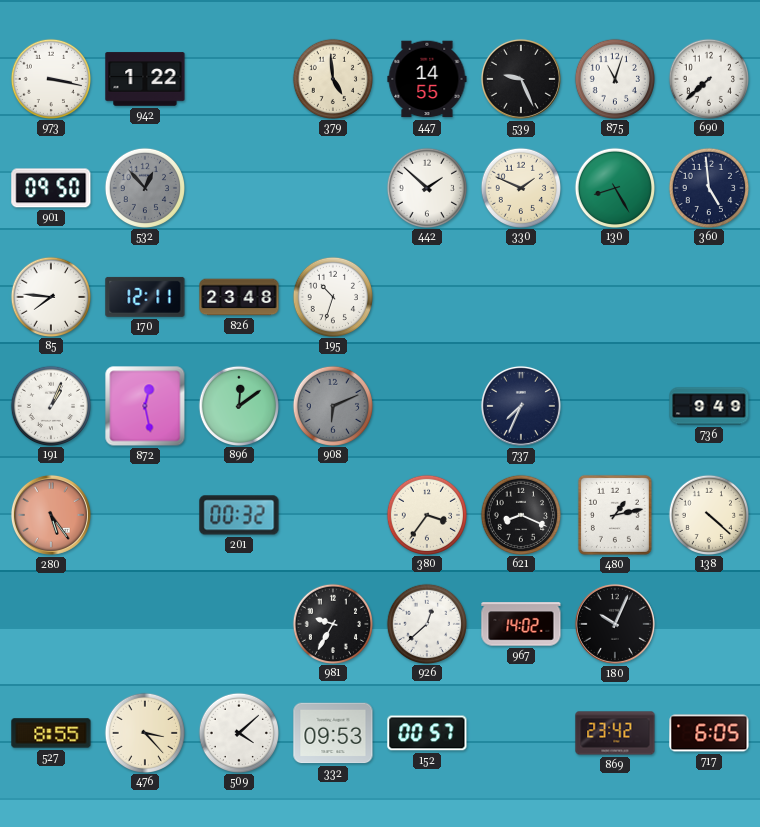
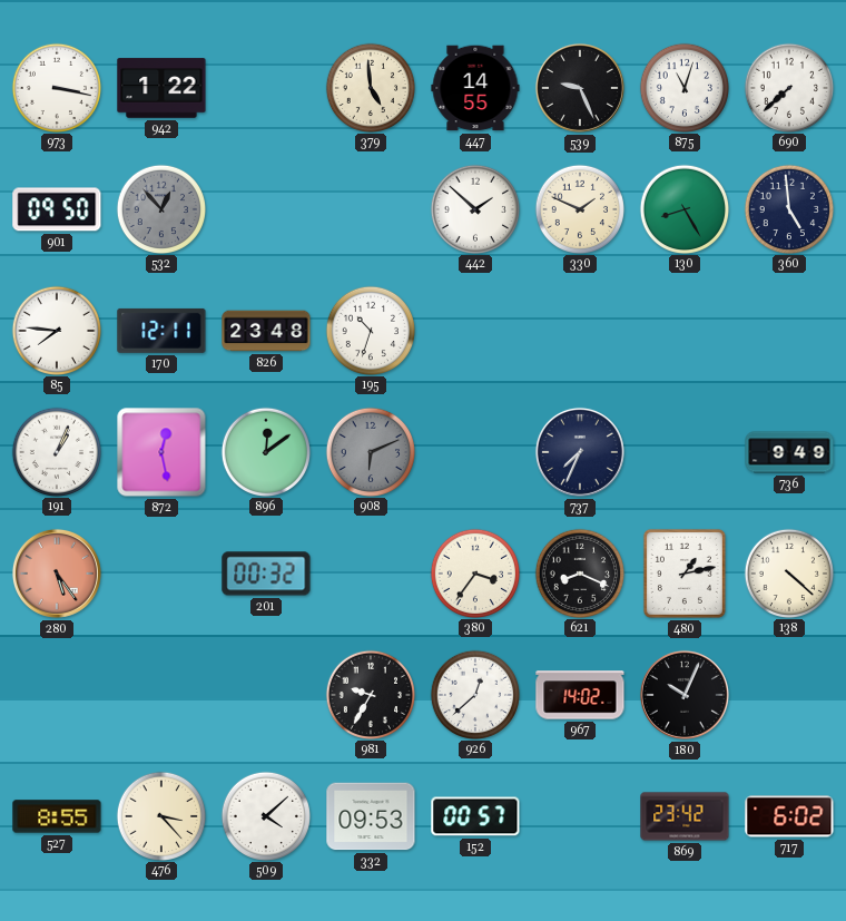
717: 6:05 -> 6:02
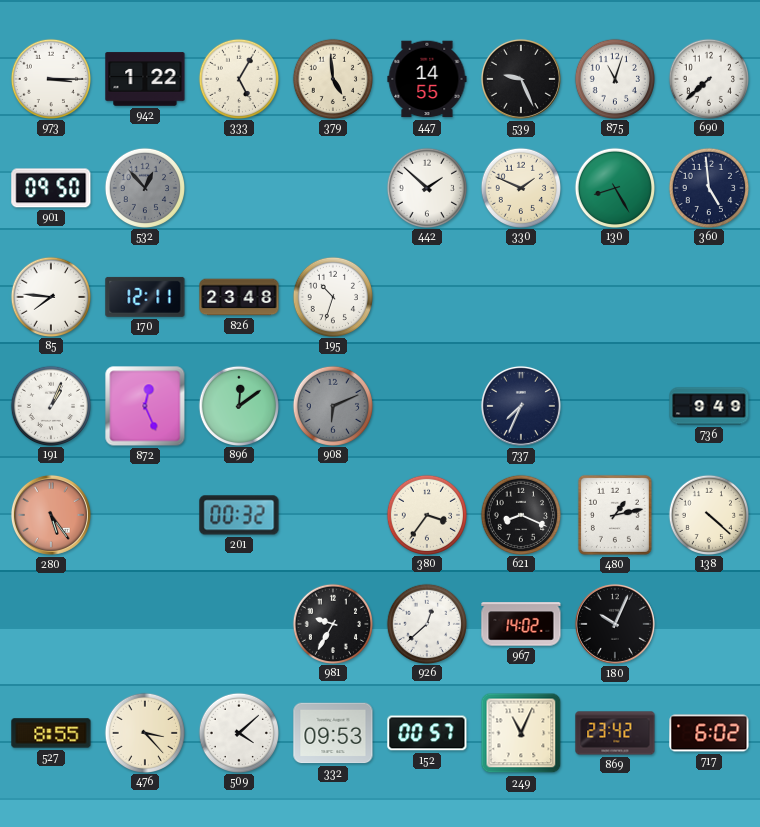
973: 3:17 -> 3:15
333: none -> 5:05
872: 12:28 -> 12:26
249: none -> 11:04
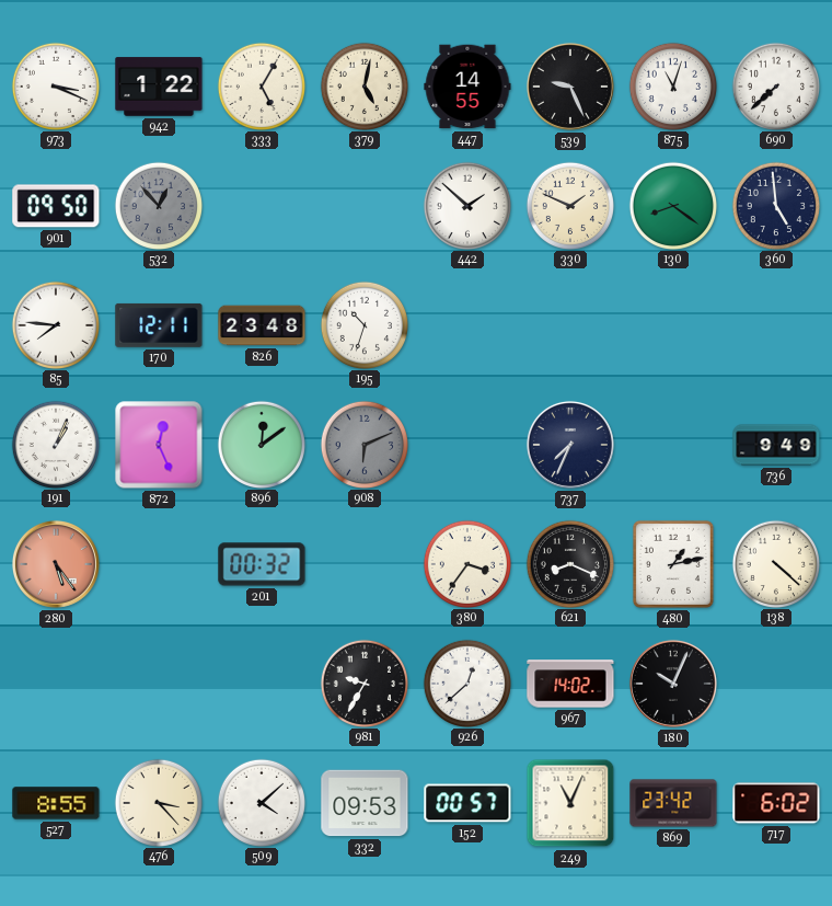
973: 3:15 -> 3:19
379: 4:59 -> 5:02
130: 8:25 -> 8:21
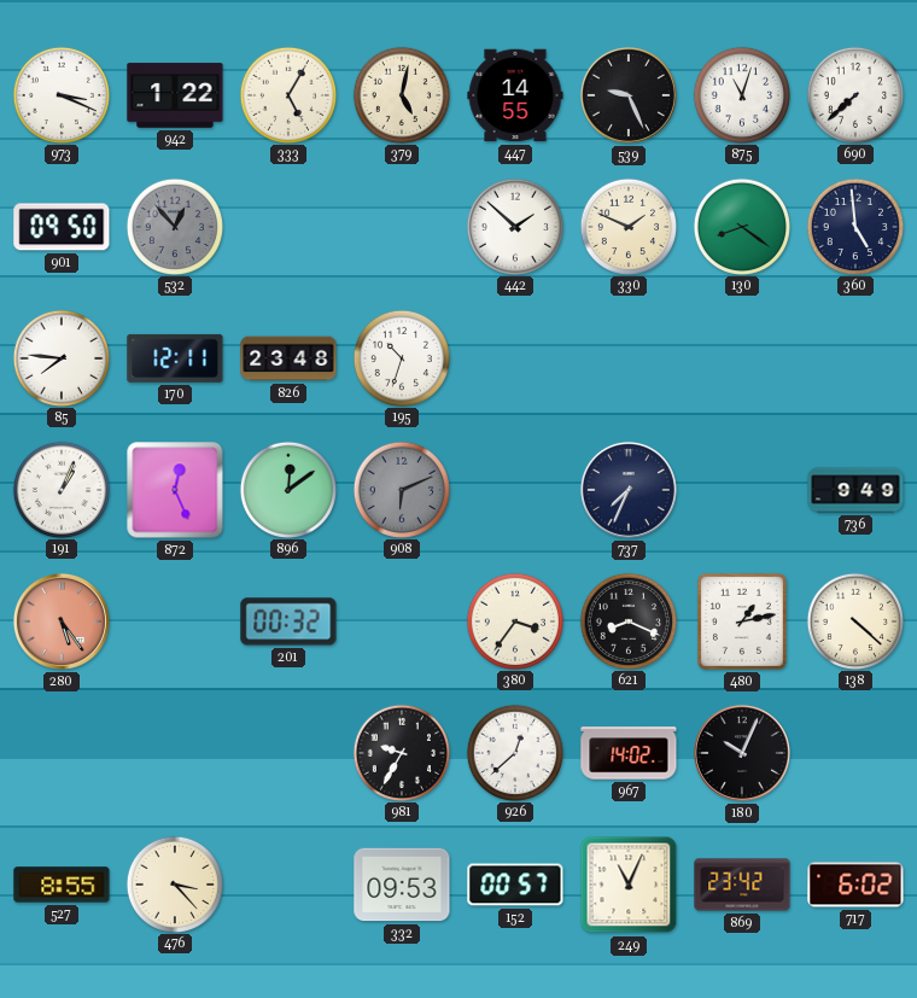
509: 4:08 -> none
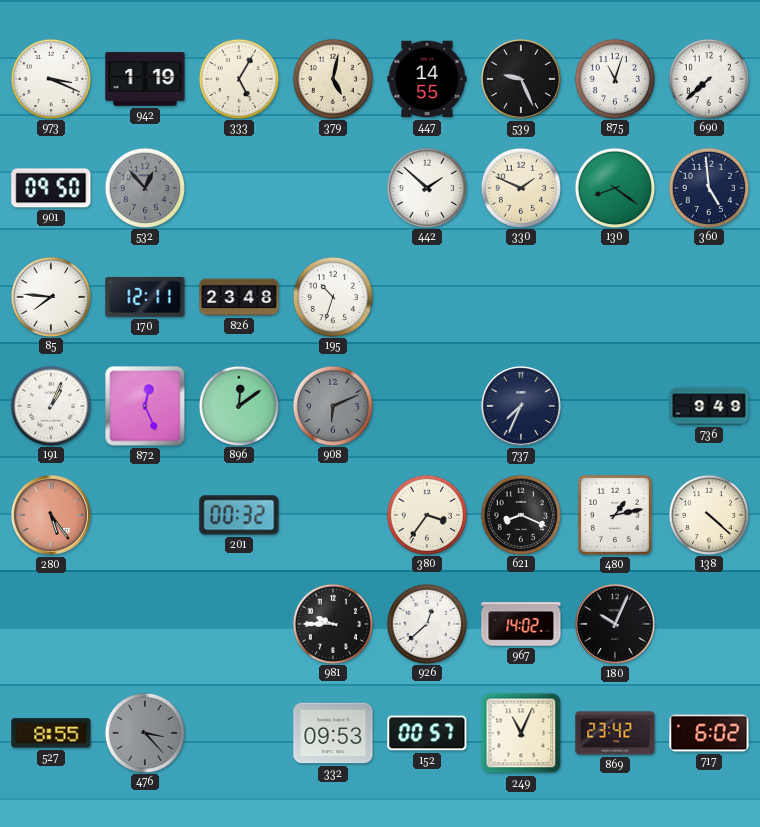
942: 1:22 -> 1:19
981: 9:35 -> 9:45
476 dial: cream -> grey
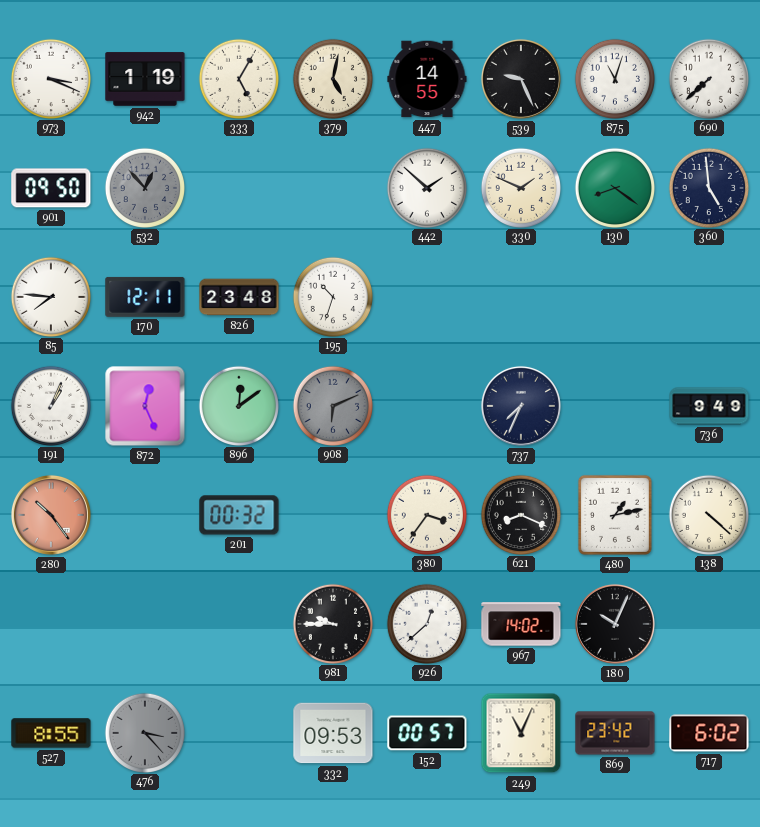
280: 5:24 -> 10:24
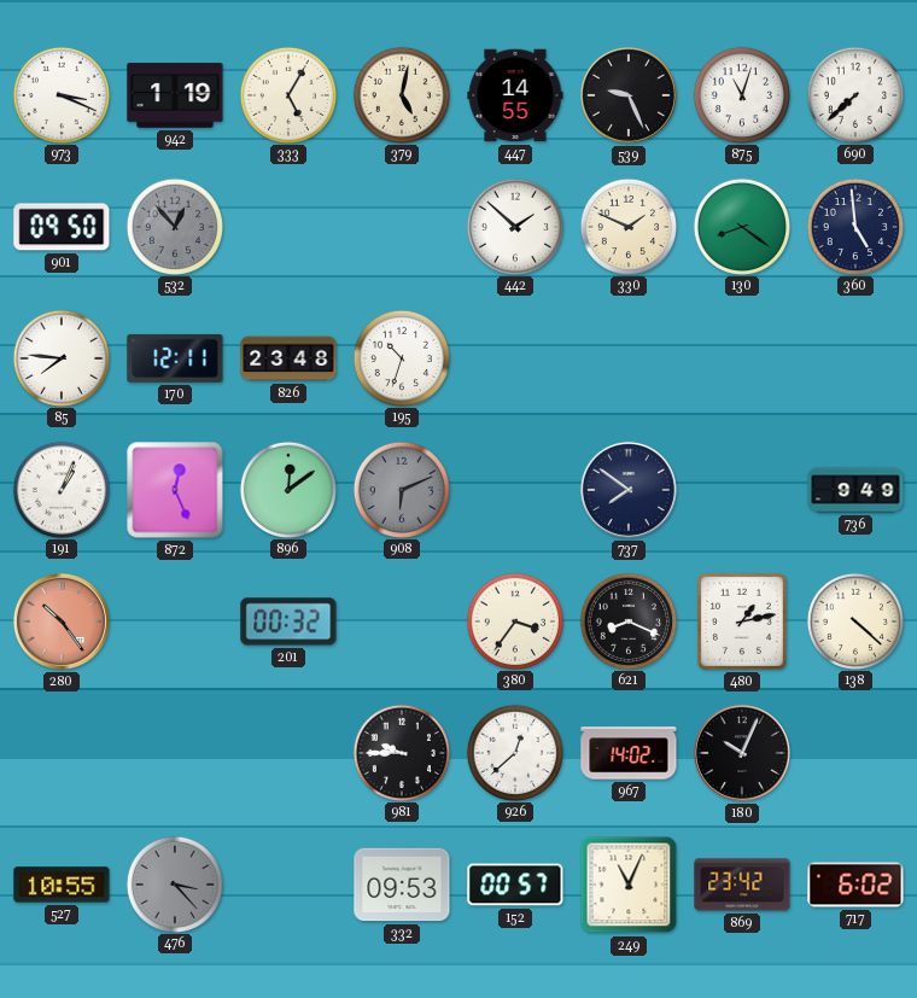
737: 7:34 -> 7:51
527: 8:55 -> 10:55
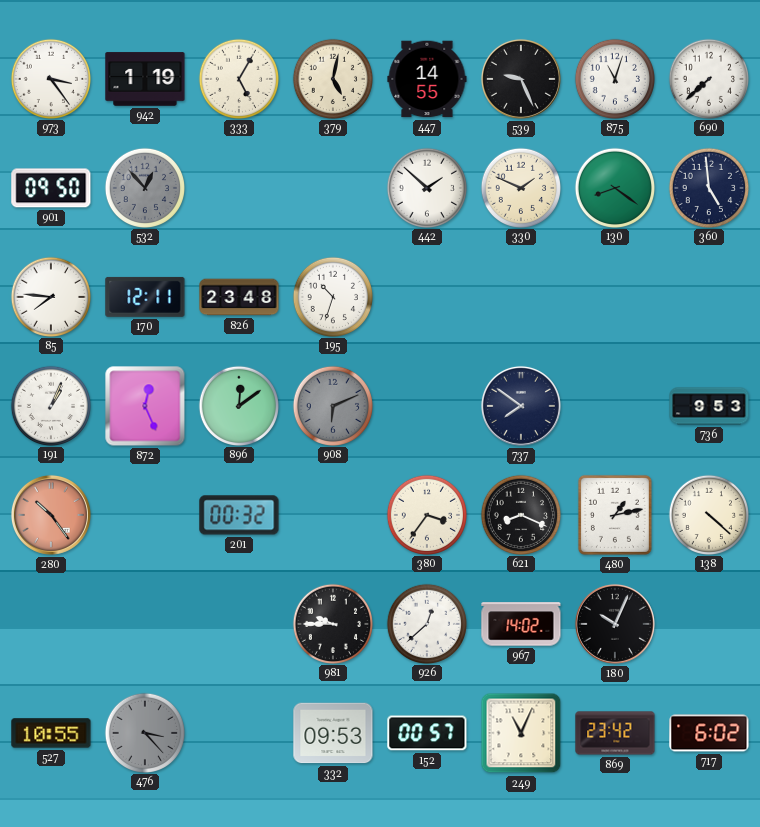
973: 3:19 -> 3:24
736: 9:49 -> 9:53
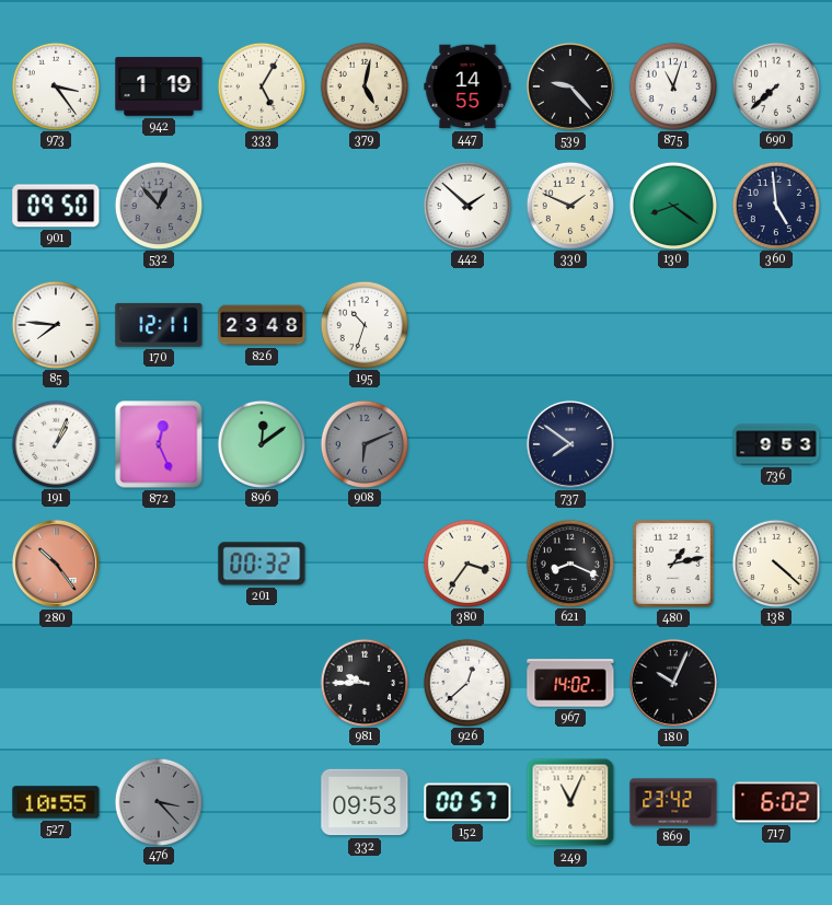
539: 9:26 -> 9:23
